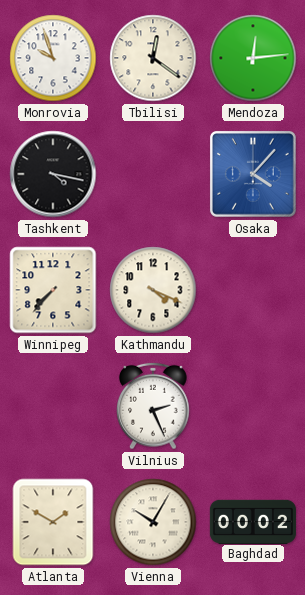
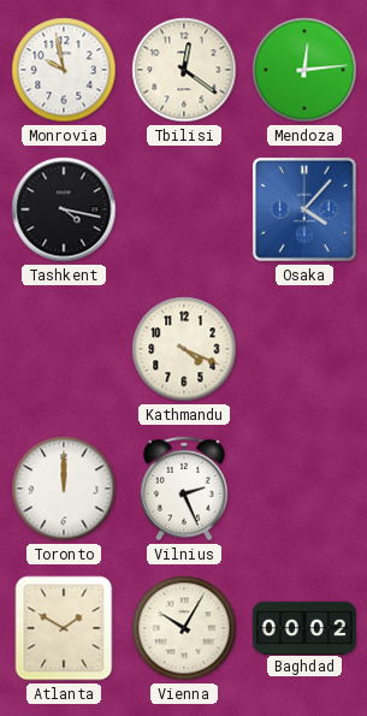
Monrovia: 9:57 -> 9:58
Winnipeg: 7:37 -> none
Toronto: none -> 12:00
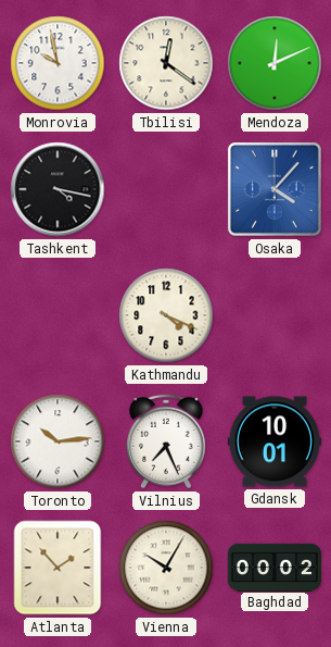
Mendoza: 12:14 -> 12:11
Toronto: 12:00 -> 10:14
Vilnius: 2:26 -> 7:26
Gdansk: none -> 10:01
Atlanta: 1:50 -> 1:53
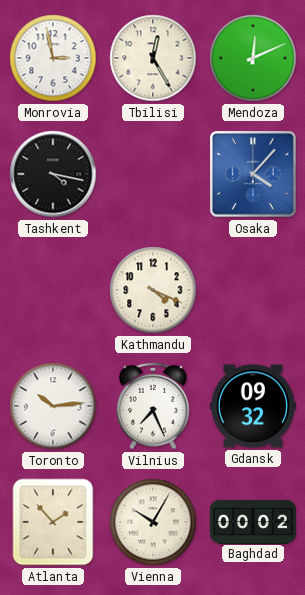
Monrovia: 9:58 -> 2:58
Tbilisi: 12:21 -> 12:25
Gdansk: 10:01 -> 09:32
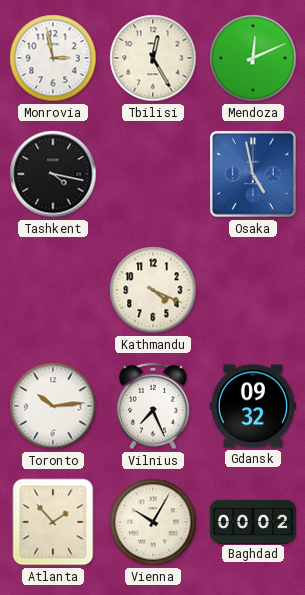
Osaka: 4:07 -> 4:58
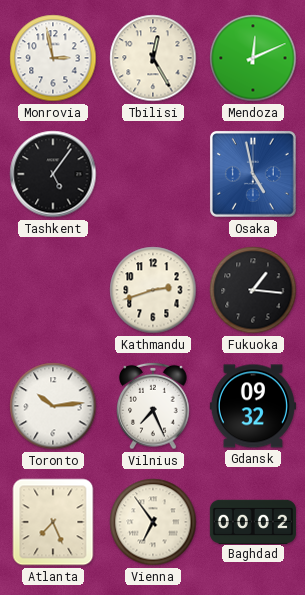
Tashkent: 4:17 -> 5:06
Kathmandu: 4:19 -> 2:42
Fukuoka: none -> 1:16
Atlanta: 1:53 -> 7:26
Vienna: 10:05 -> 6:54
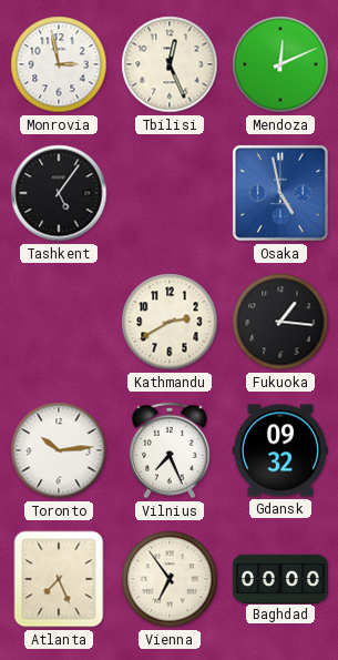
Tbilisi: 12:25 -> 12:26
Kathmandu: 2:42 -> 2:40
Baghdad: 00:02 -> 00:00
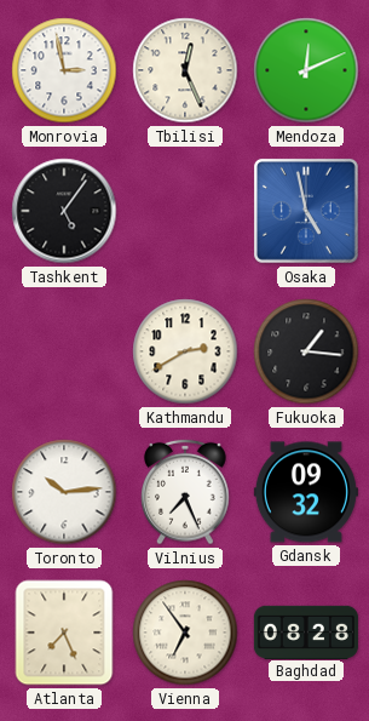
Baghdad: 00:00 -> 08:28
